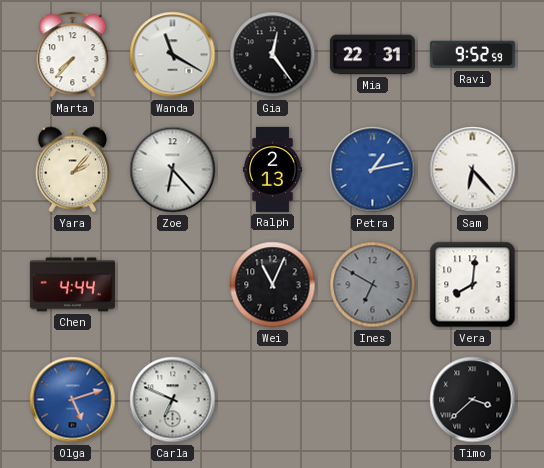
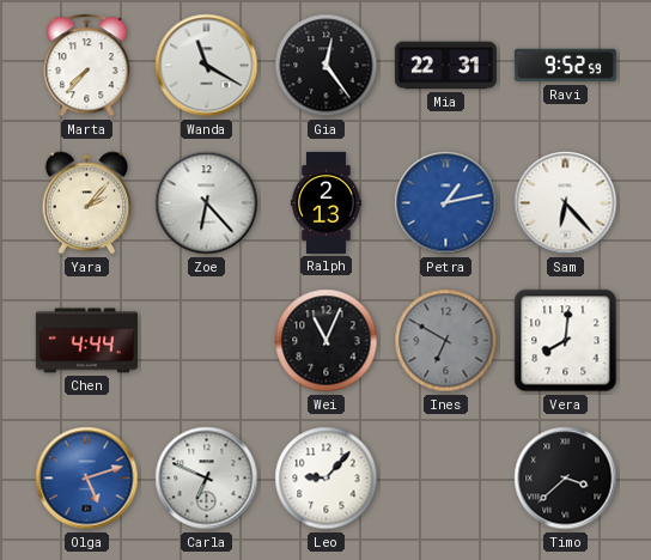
Leo: none -> 9:07
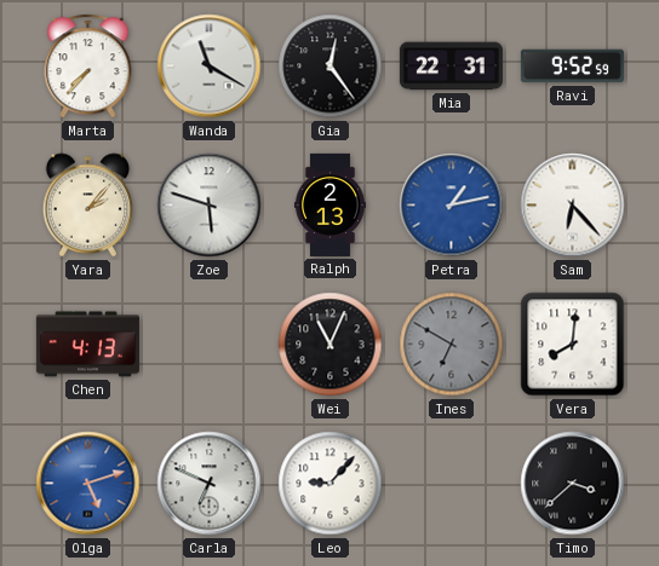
Zoe: 6:23 -> 5:48
Chen: 4:44 -> 4:13
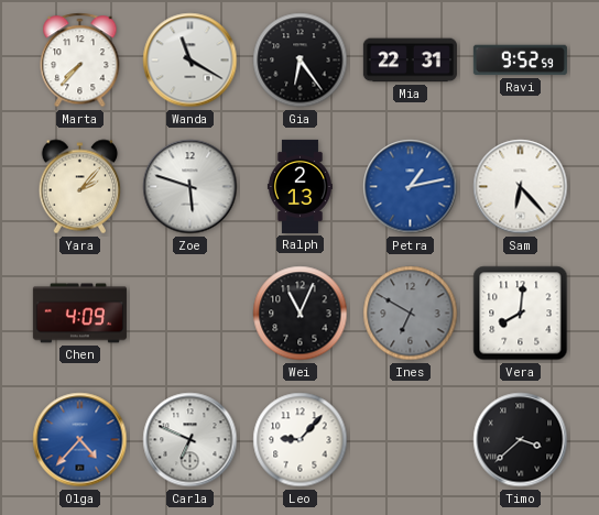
Gia: 12:24 -> 6:24
Chen: 4:13 -> 4:09
Olga: 5:12 -> 4:37
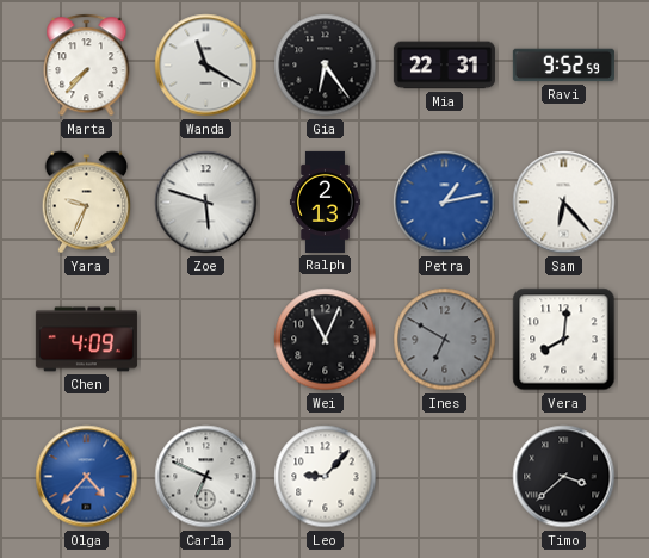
Yara: 2:07 -> 9:34
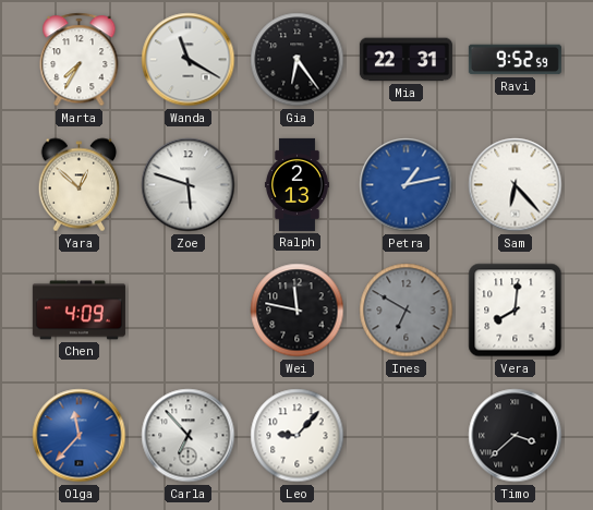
Marta: 7:37 -> 7:35
Yara: 9:34 -> 12:52
Wei: 11:04 -> 11:47
Olga: 4:37 -> 11:37
Carla: 6:49 -> 6:53
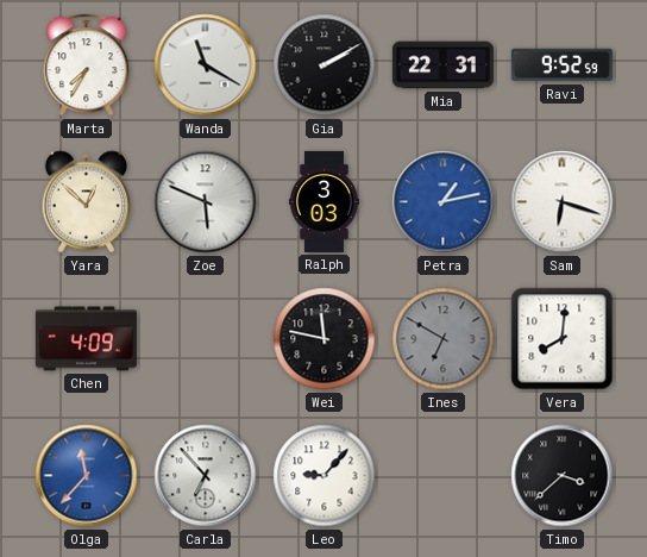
Gia: 6:24 -> 2:10
Zoe: 5:48 -> 5:49
Ralph: 2:13 -> 3:03
Sam: 6:23 -> 6:18
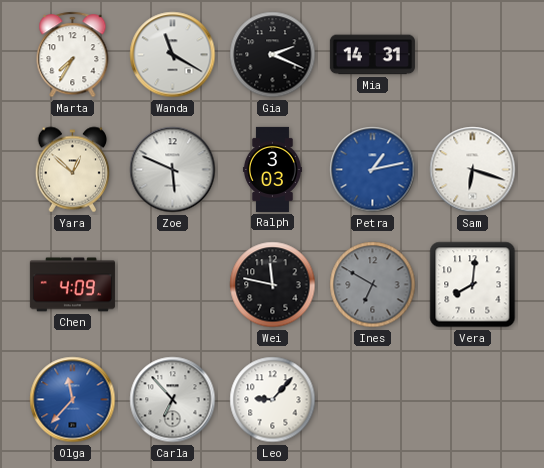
Gia: 2:10 -> 2:19
Mia: 22:31 -> 14:31
Ravi: 9:52 -> none
Timo: 3:38 -> none
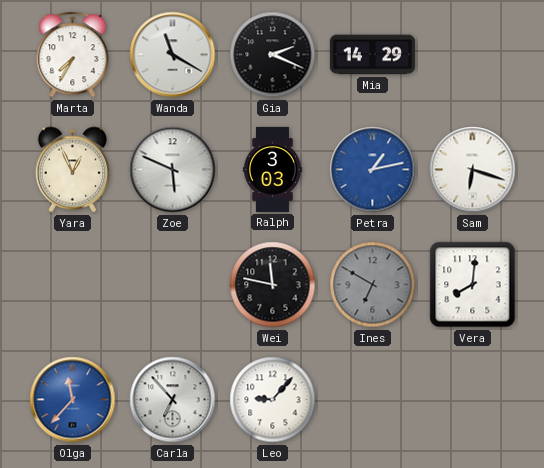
Mia: 14:31 -> 14:29
Yara: 12:52 -> 12:56
Chen: 4:09 -> none
